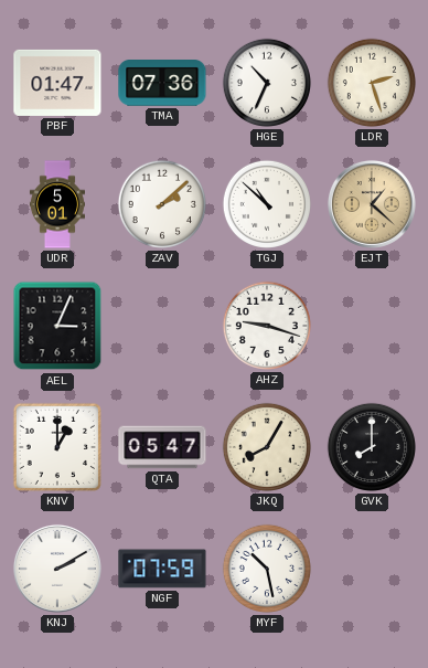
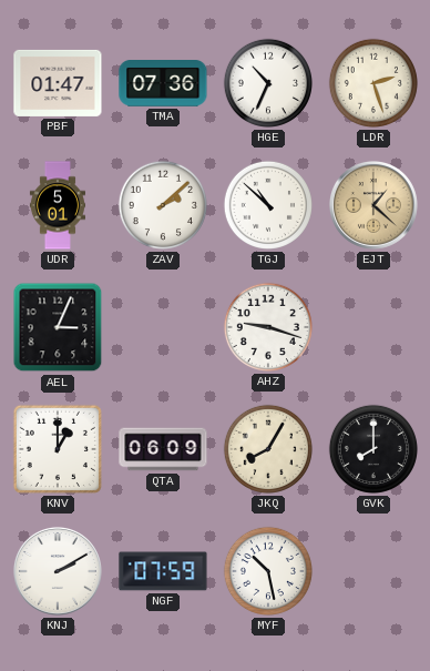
QTA: 05:47 -> 06:09
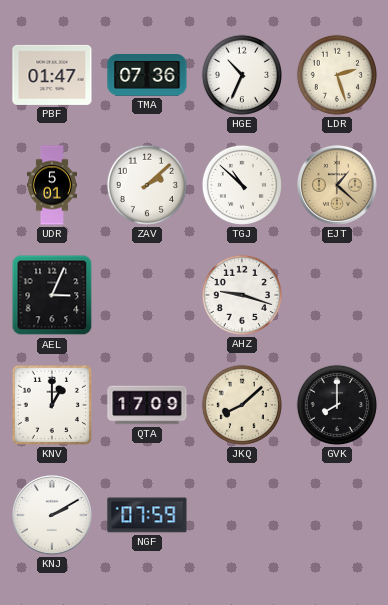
QTA: 06:09 -> 17:09
JKQ: 8:05 -> 8:08
MYF: 10:28 -> none
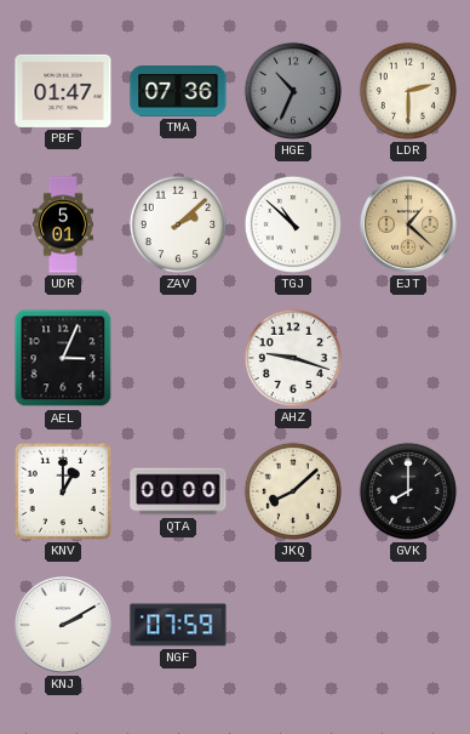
HGE dial: white -> grey
LDR: 2:27 -> 2:30
QTA: 17:09 -> 00:00
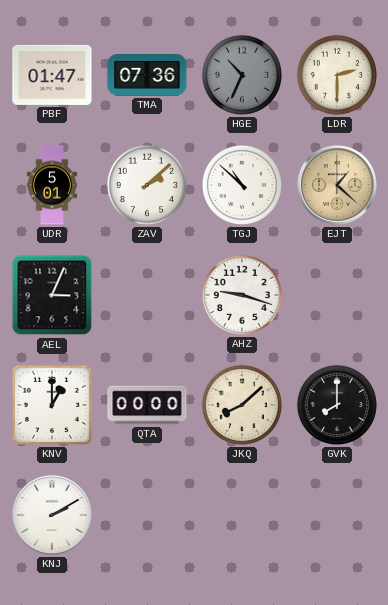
NGF: 07:59 -> none
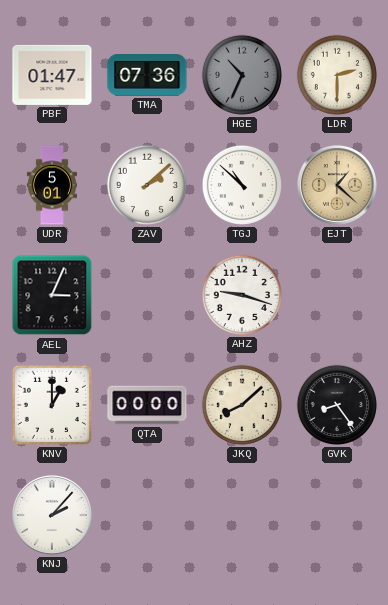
GVK: 8:00 -> 8:24
KNJ: 2:10 -> 2:07
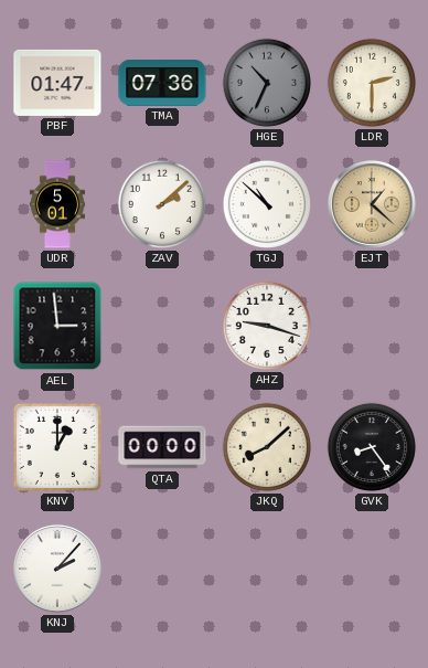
AEL: 3:04 -> 2:59
